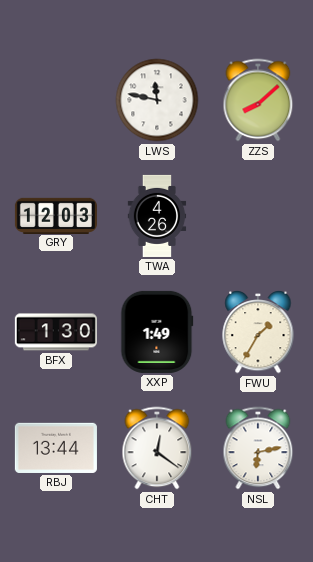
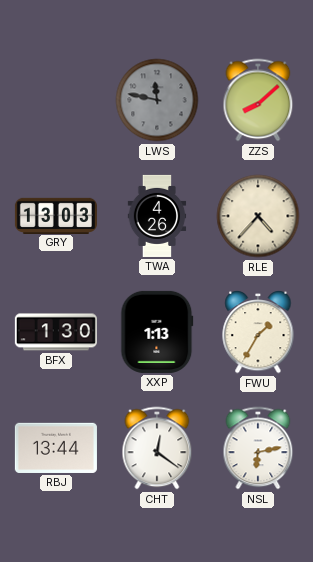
LWS dial: white -> grey
GRY: 12:03 -> 13:03
RLE: none -> 4:37
XXP: 1:49 -> 1:13
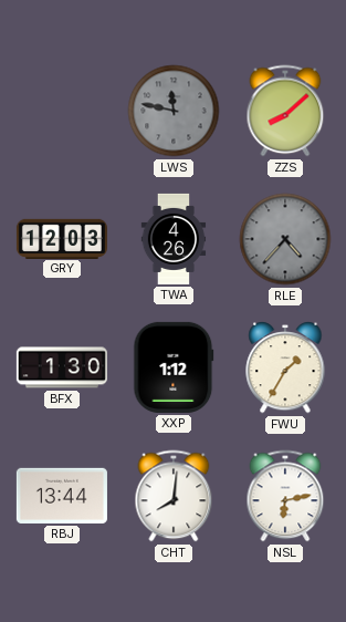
GRY: 13:03 -> 12:03
RLE dial: cream -> grey
XXP: 1:13 -> 1:12
CHT: 12:21 -> 8:01
